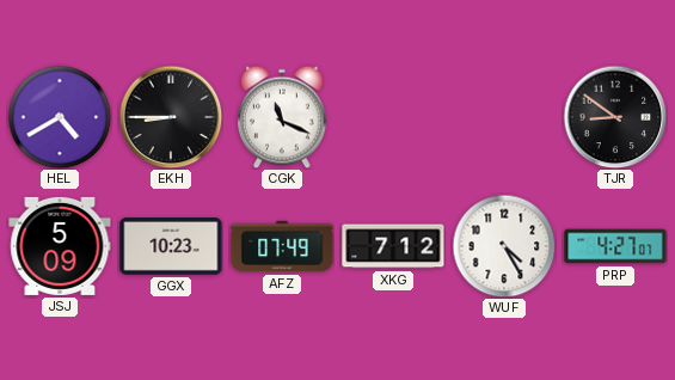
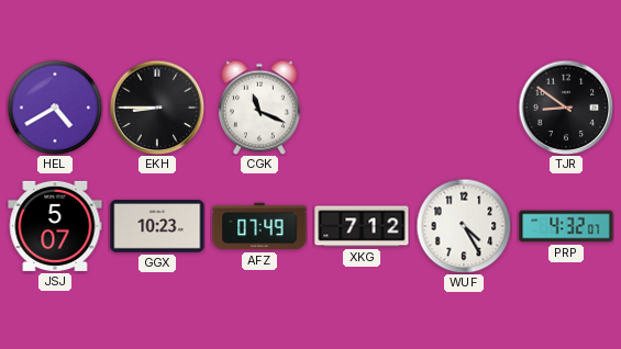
JSJ: 5:09 -> 5:07
PRP: 4:27 -> 4:32
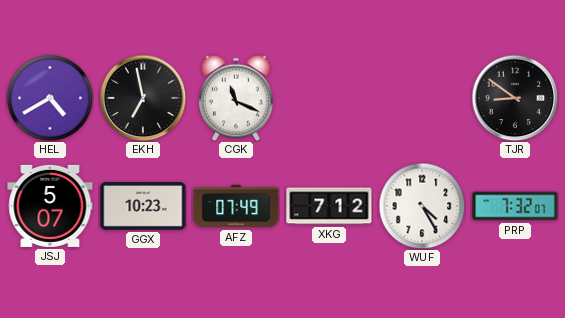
EKH: 8:45 -> 6:58
PRP: 4:32 -> 7:32
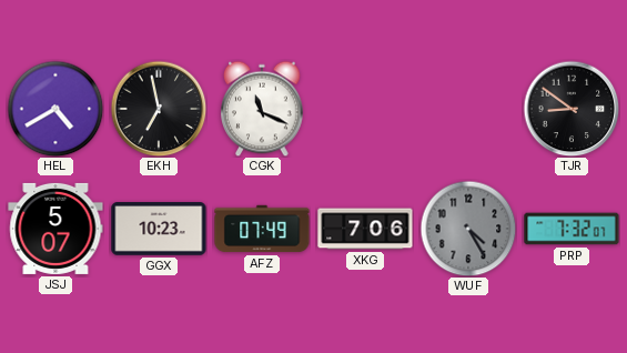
XKG: 7:12 -> 7:06
WUF dial: white -> grey
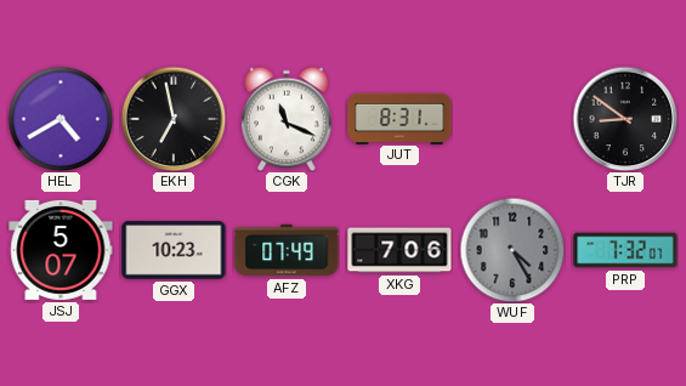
JUT: none -> 8:31
